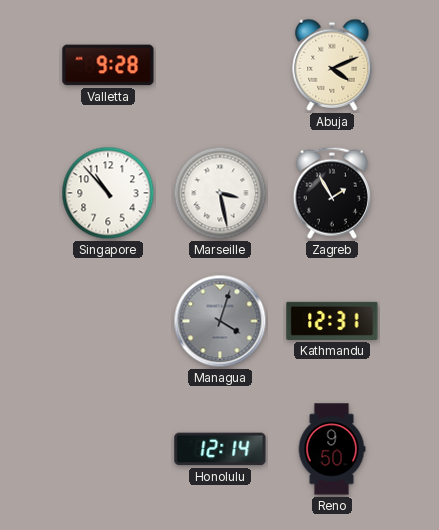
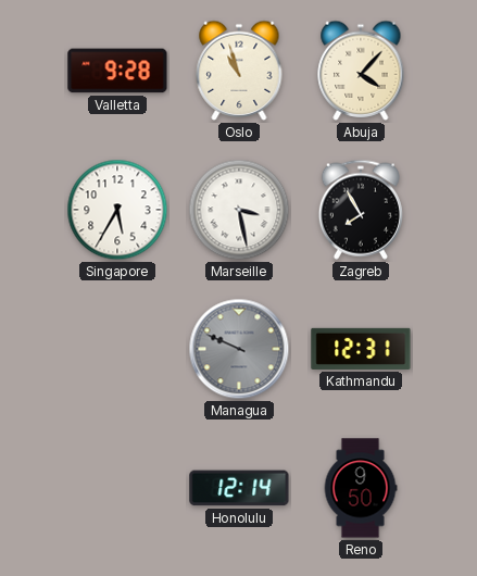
Oslo: none -> 10:57
Abuja: 4:11 -> 4:07
Singapore: 10:53 -> 5:35
Zagreb: 1:55 -> 7:55
Managua: 4:03 -> 9:49
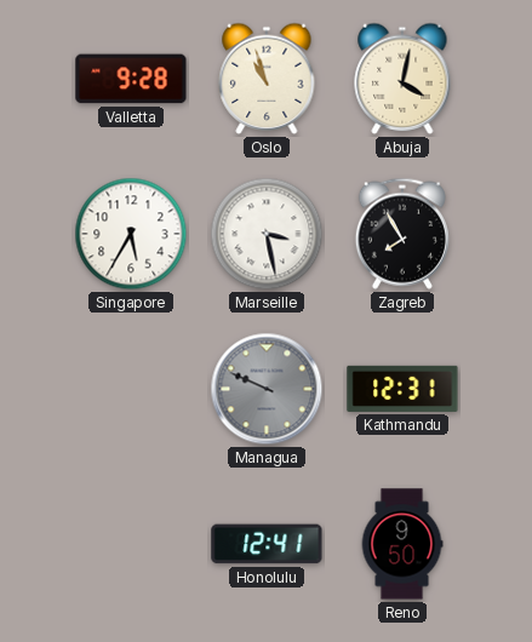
Abuja: 4:07 -> 4:02
Honolulu: 12:14 -> 12:41
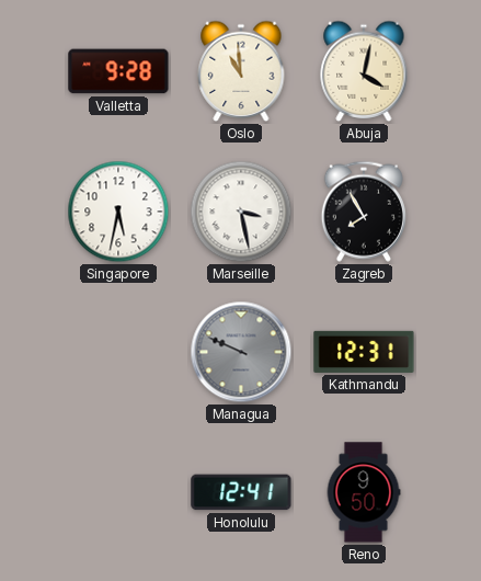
Oslo: 10:57 -> 10:59
Singapore: 5:35 -> 5:32
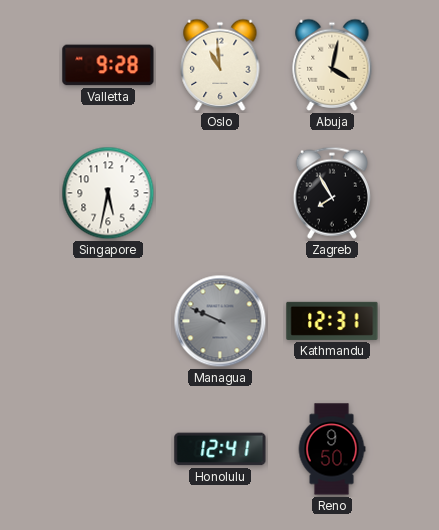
Marseille: 3:28 -> none
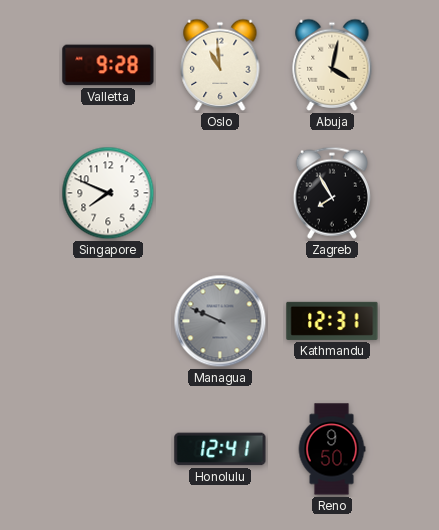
Singapore: 5:32 -> 7:49
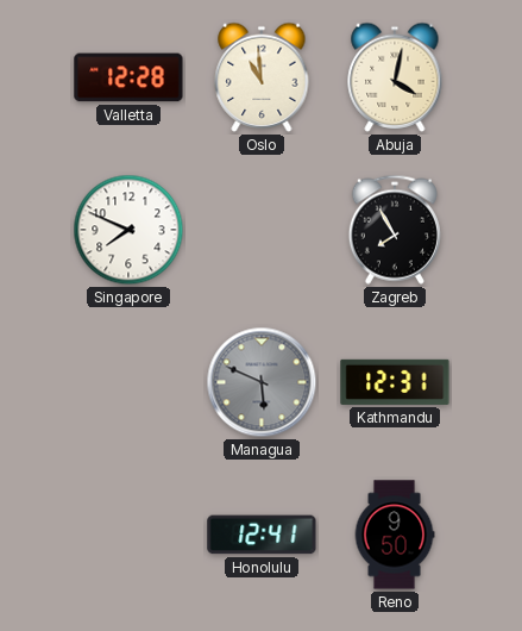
Valletta: 9:28 -> 12:28
Managua: 9:49 -> 5:49
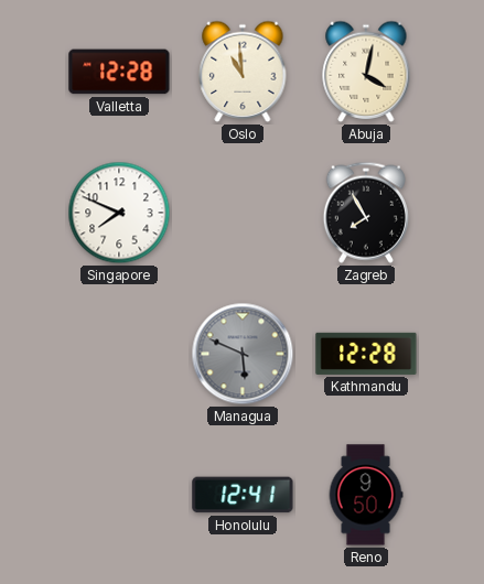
Kathmandu: 12:31 -> 12:28
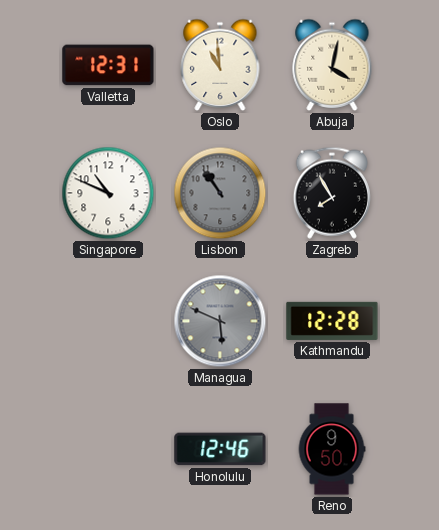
Valletta: 12:28 -> 12:31
Singapore: 7:49 -> 10:49
Lisbon: none -> 10:54
Honolulu: 12:41 -> 12:46
